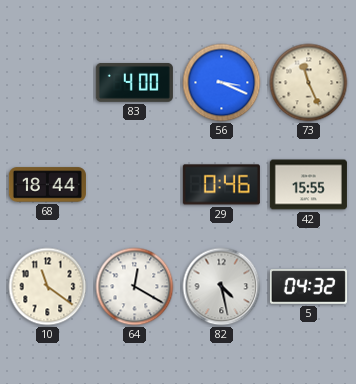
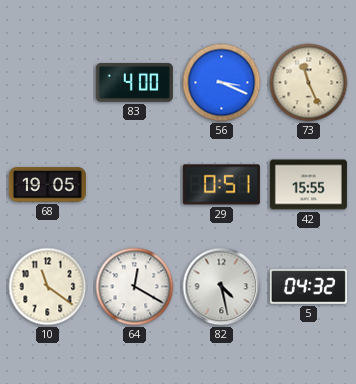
68: 18:44 -> 19:05
29: 0:46 -> 0:51
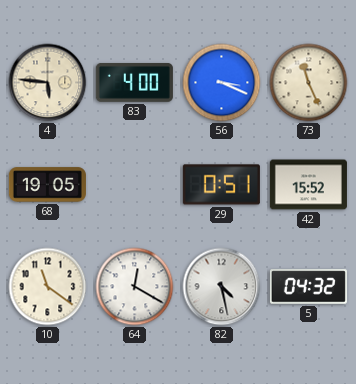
4: none -> 5:46
42: 15:55 -> 15:52
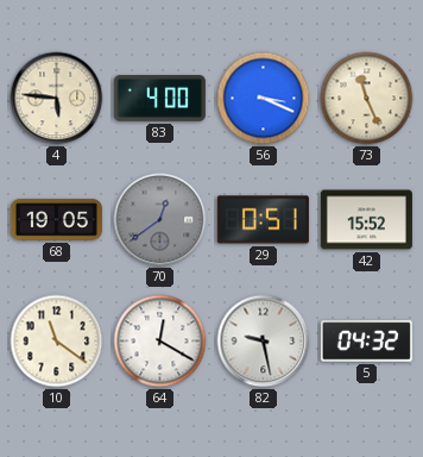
70: none -> 12:39
82: 4:28 -> 9:28
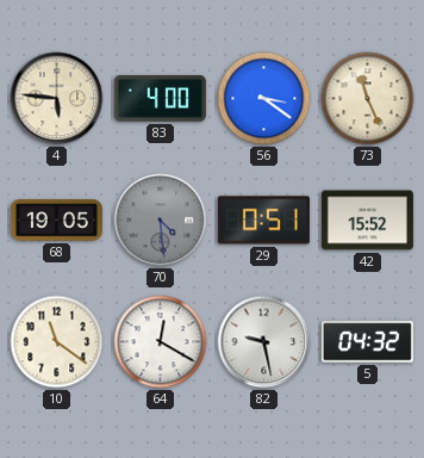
56: 3:19 -> 3:21
70: 12:39 -> 4:29
